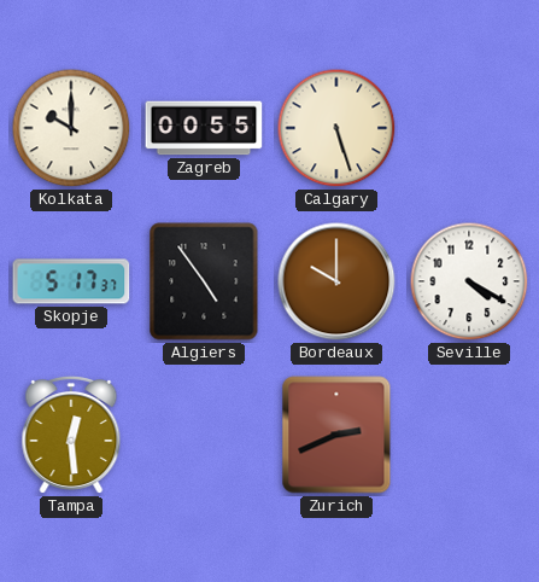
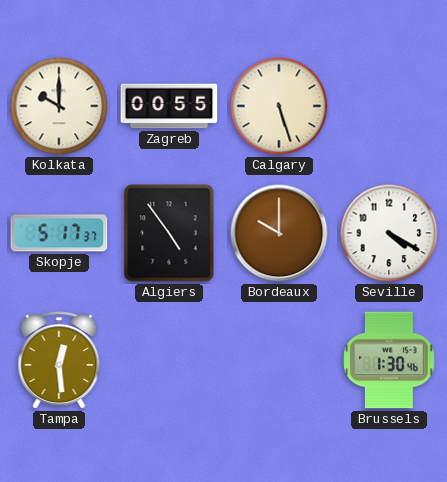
Zurich: 2:41 -> none
Brussels: none -> 1:30
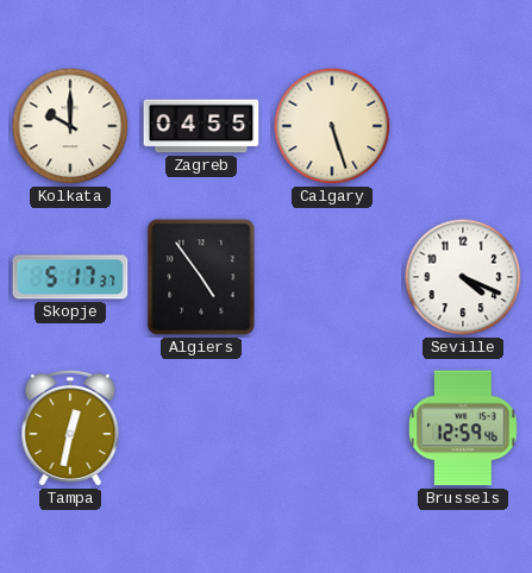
Zagreb: 00:55 -> 04:55
Bordeaux: 10:00 -> none
Seville: 4:20 -> 4:19
Tampa: 12:29 -> 12:32
Brussels: 1:30 -> 12:59
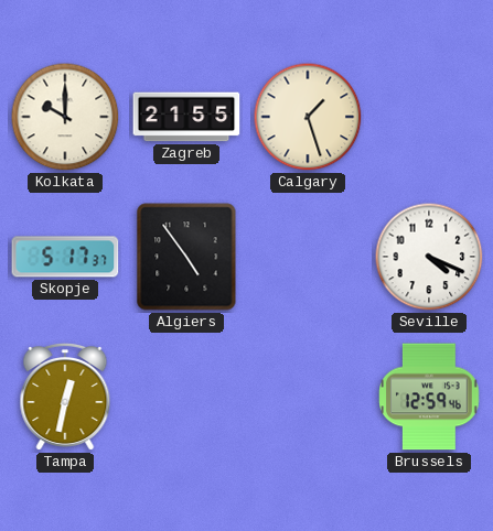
Zagreb: 04:55 -> 21:55
Calgary: 5:27 -> 1:27
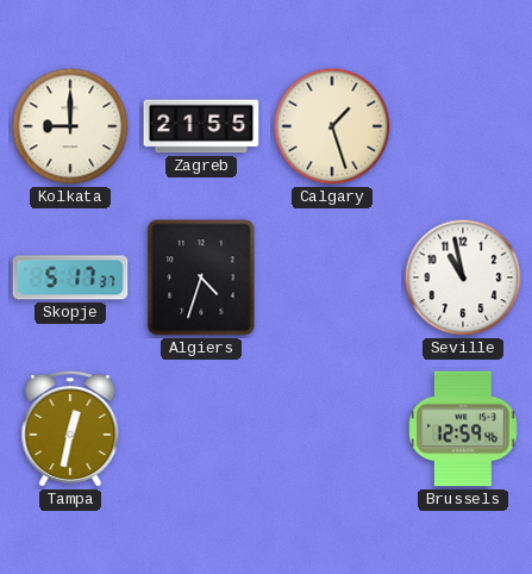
Kolkata: 10:00 -> 9:00
Algiers: 4:54 -> 4:33
Seville: 4:19 -> 10:58
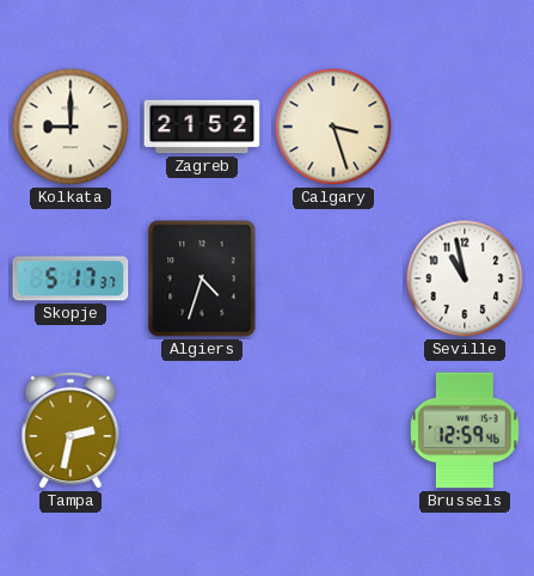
Zagreb: 21:55 -> 21:52
Calgary: 1:27 -> 3:27
Tampa: 12:32 -> 2:32
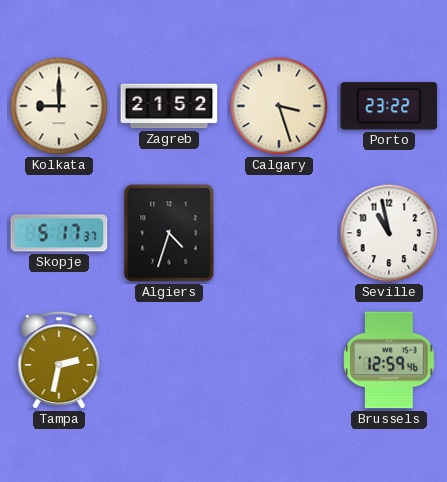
Porto: none -> 23:22
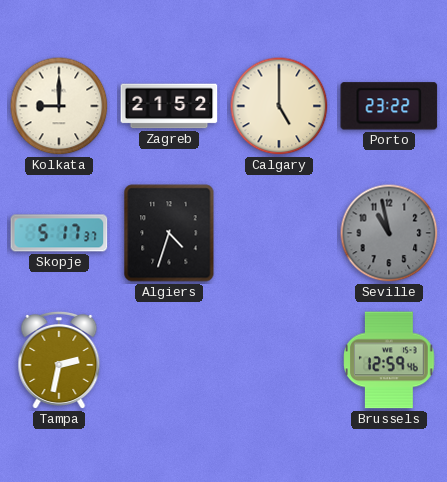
Calgary: 3:27 -> 5:00
Seville dial: white -> grey
